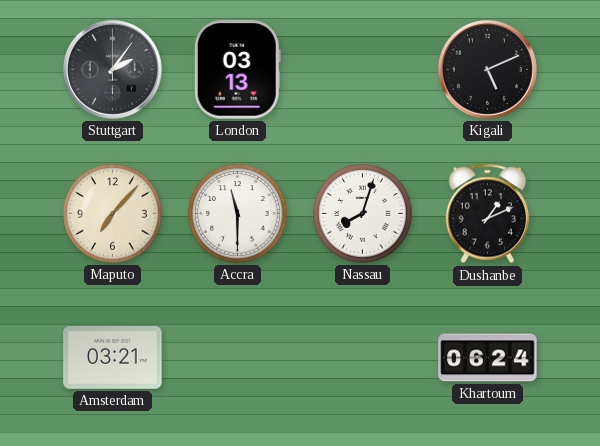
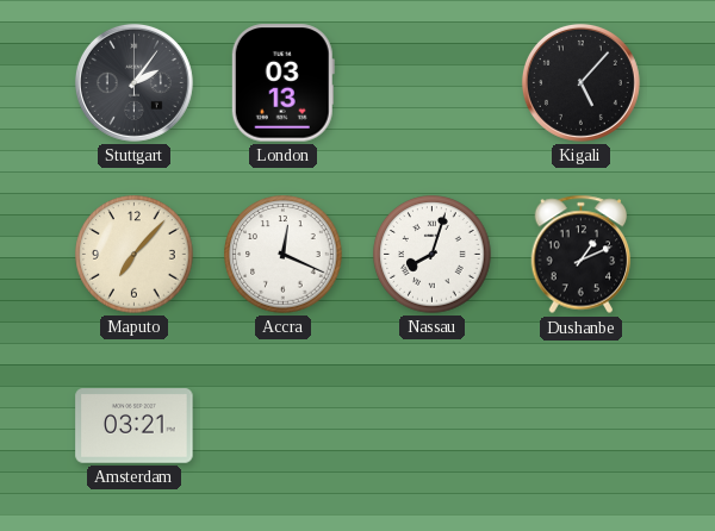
Kigali: 5:11 -> 5:07
Accra: 11:30 -> 12:19
Khartoum: 06:24 -> none
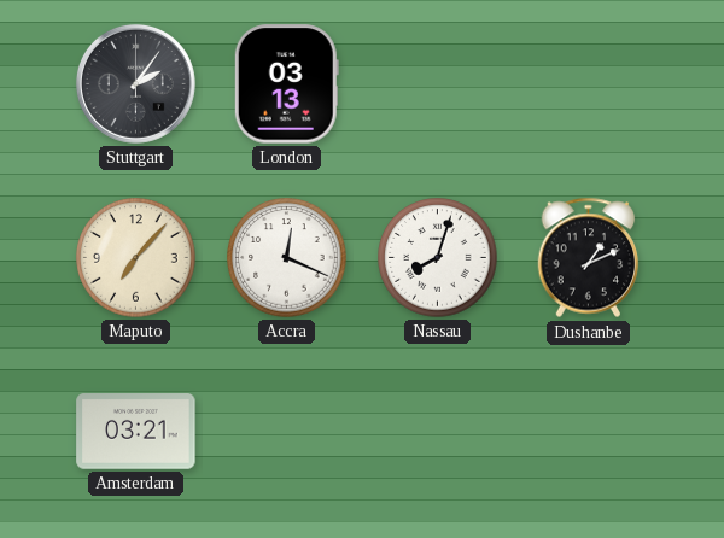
Kigali: 5:07 -> none
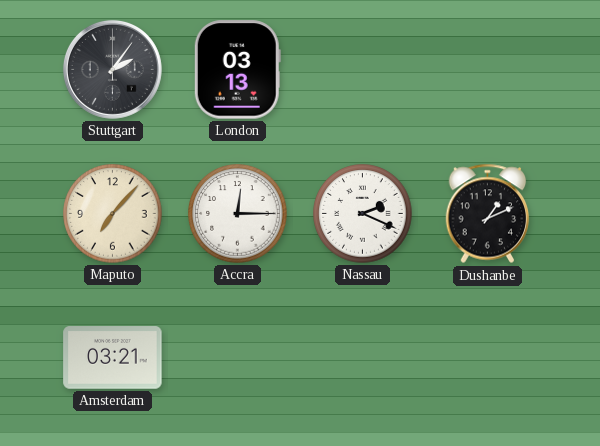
Accra: 12:19 -> 12:15
Nassau: 8:03 -> 2:19
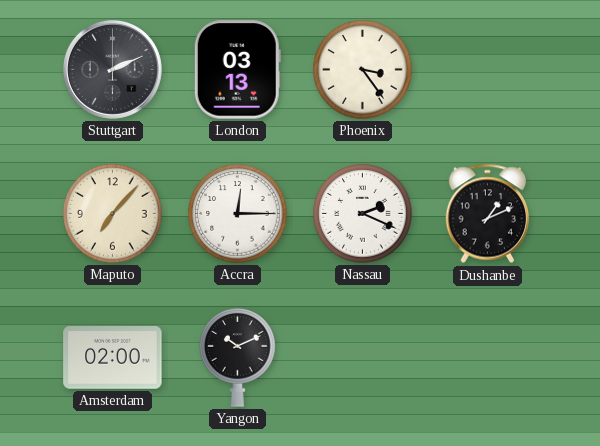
Stuttgart: 2:06 -> 2:11
Phoenix: none -> 3:24
Amsterdam: 03:21 -> 02:00
Yangon: none -> 10:11
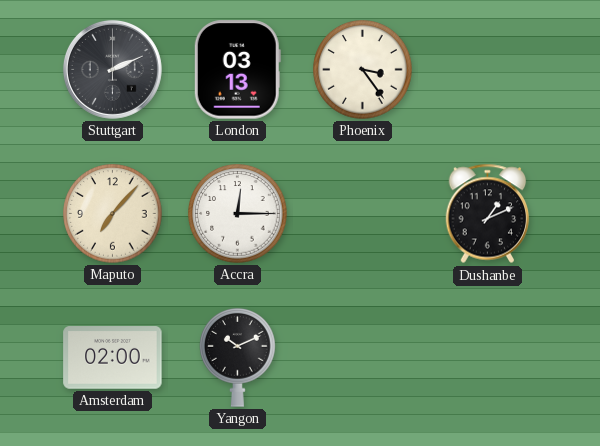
Nassau: 2:19 -> none
